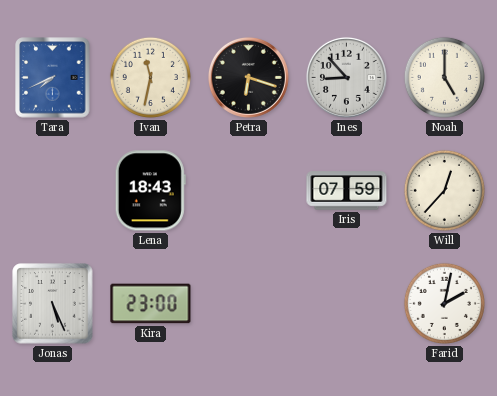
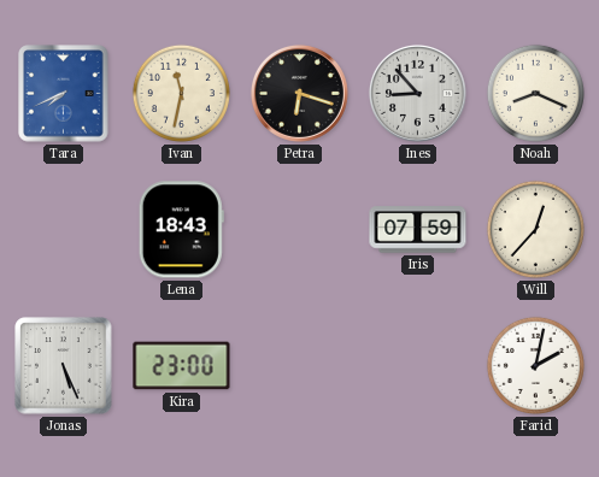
Noah: 5:00 -> 8:19
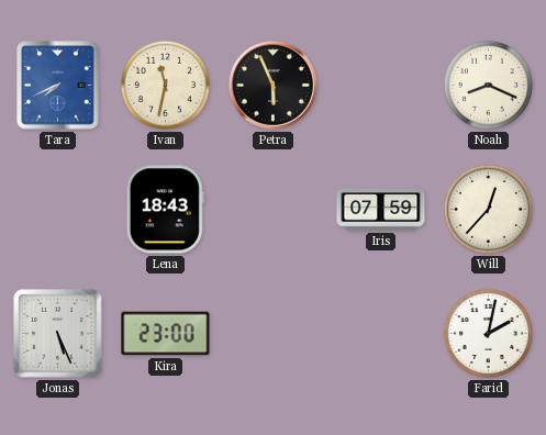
Petra: 6:18 -> 5:56
Ines: 8:53 -> none
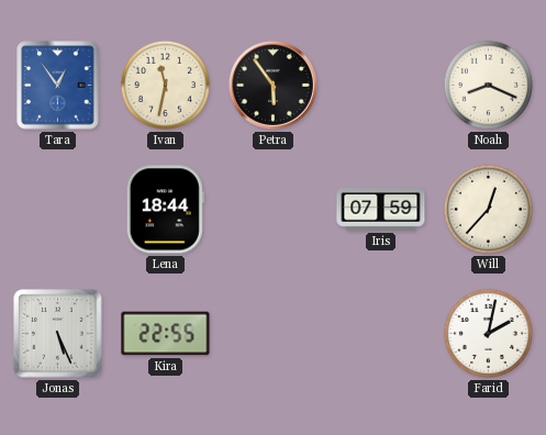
Tara: 7:41 -> 12:54
Petra: 5:56 -> 5:54
Lena: 18:43 -> 18:44
Kira: 23:00 -> 22:55
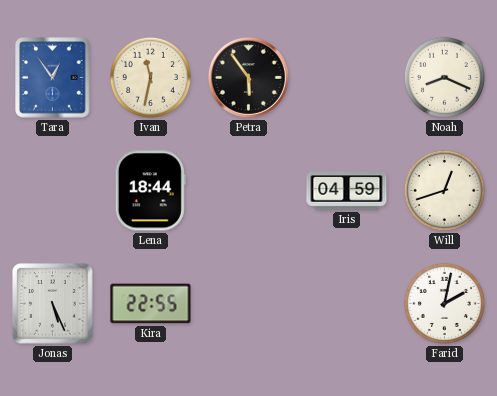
Iris: 07:59 -> 04:59
Will: 12:37 -> 12:42
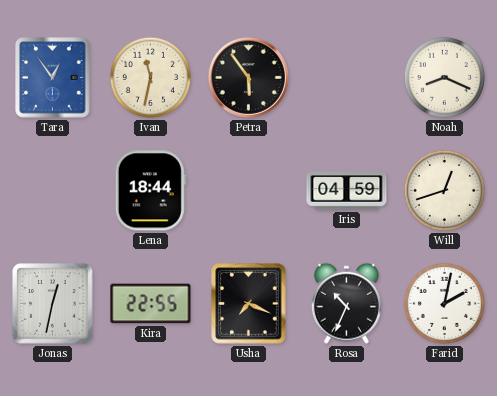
Jonas: 5:26 -> 12:32
Usha: none -> 7:19
Rosa: none -> 10:34
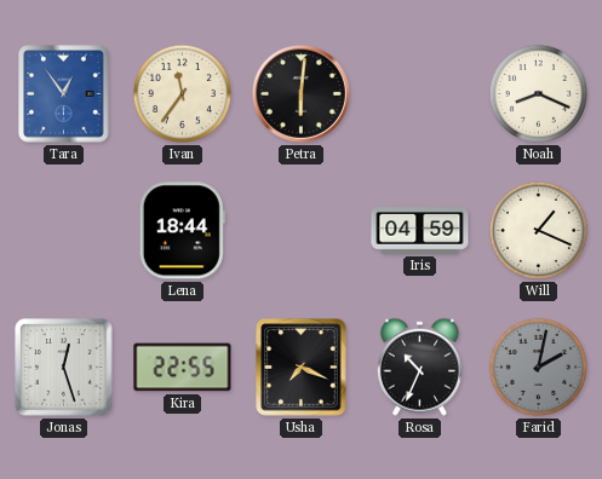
Ivan: 11:32 -> 11:36
Petra: 5:54 -> 6:01
Will: 12:42 -> 1:19
Jonas: 12:32 -> 12:27
Farid dial: white -> grey
